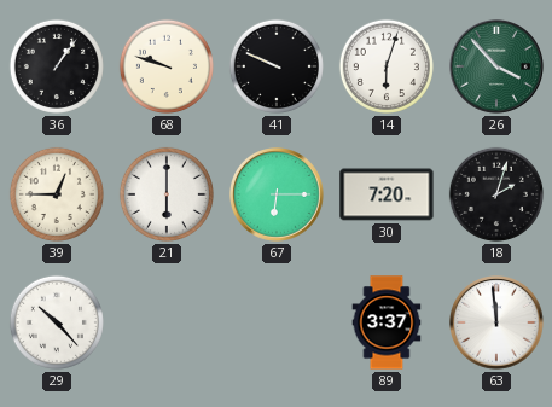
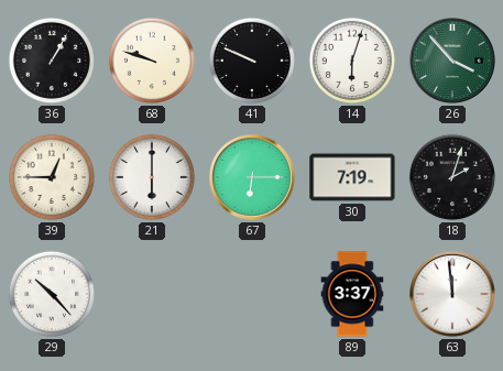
36: 1:06 -> 1:05
30: 7:20 -> 7:19
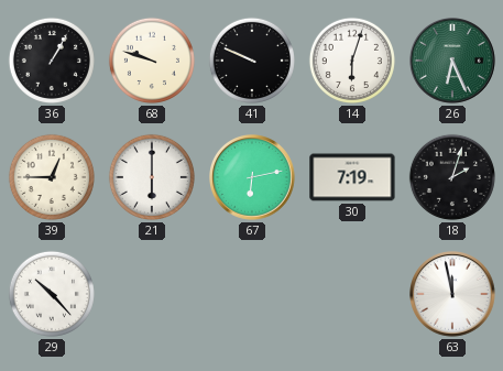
26: 3:53 -> 6:26
67: 6:15 -> 6:13
89: 3:37 -> none
63: 11:59 -> 11:58
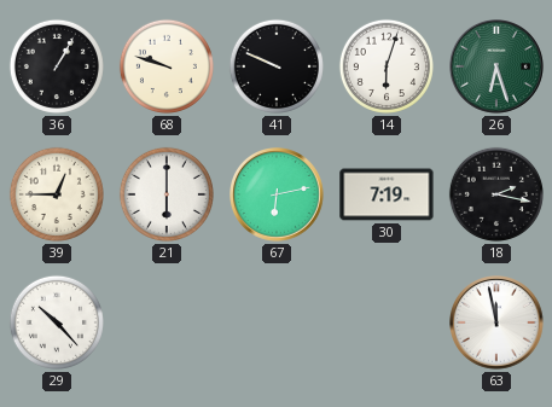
26: 6:26 -> 6:27
18: 2:03 -> 2:17
